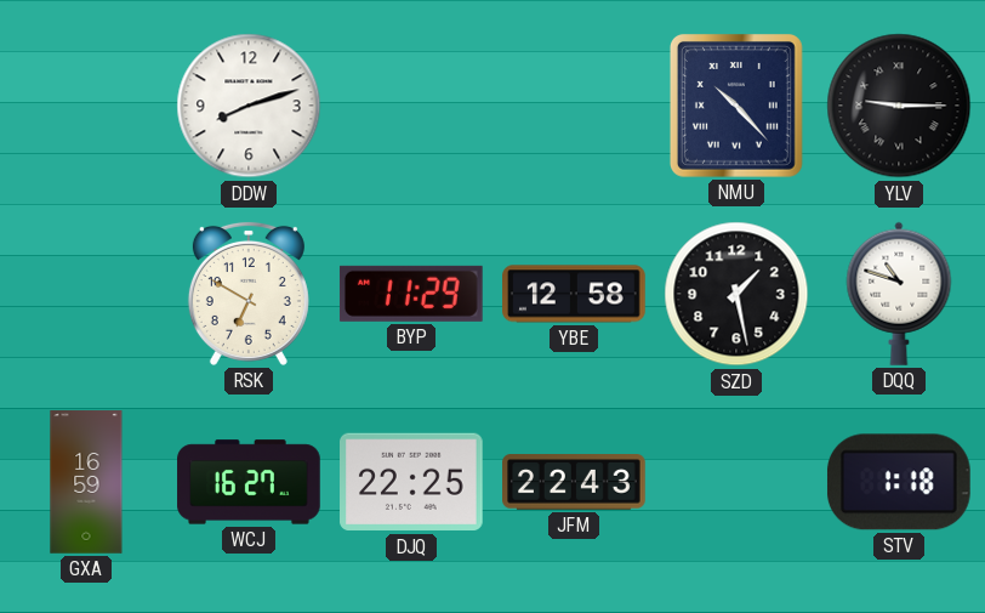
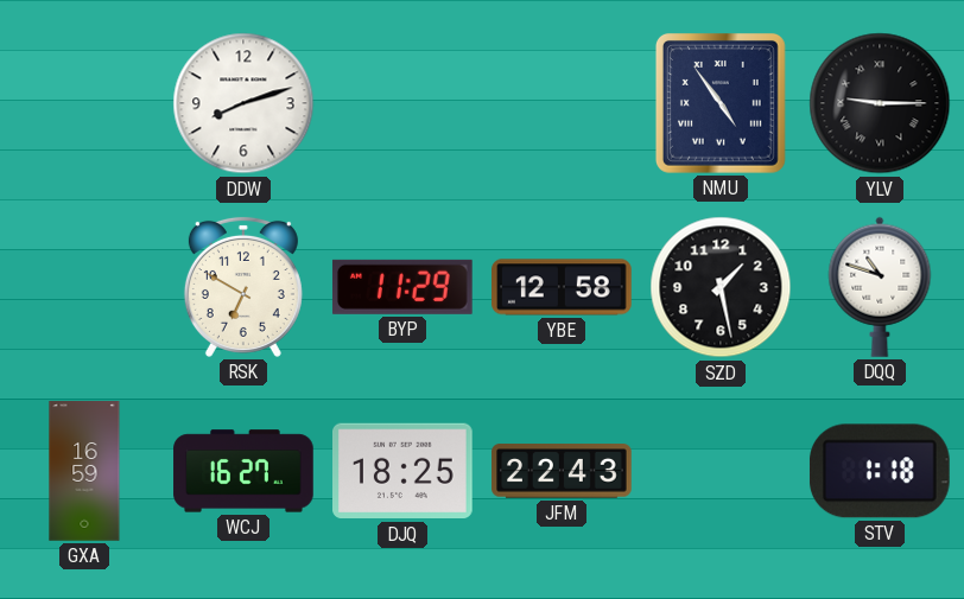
NMU: 10:23 -> 4:54
DJQ: 22:25 -> 18:25
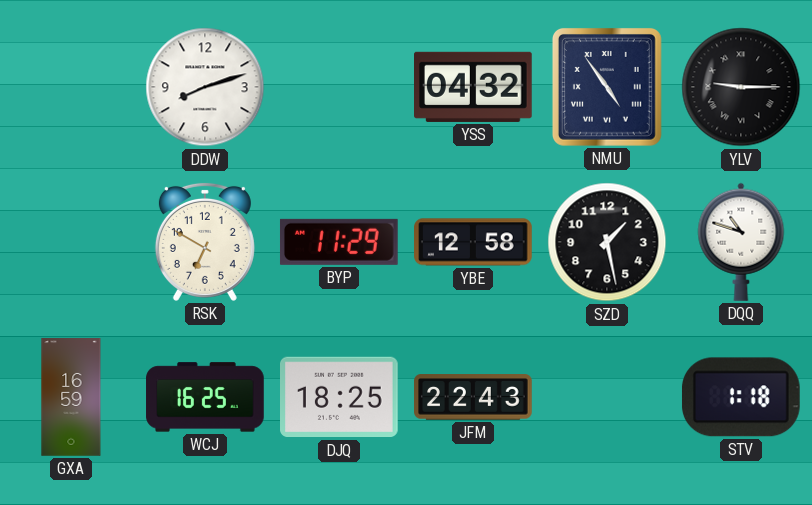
YSS: none -> 04:32
WCJ: 16:27 -> 16:25
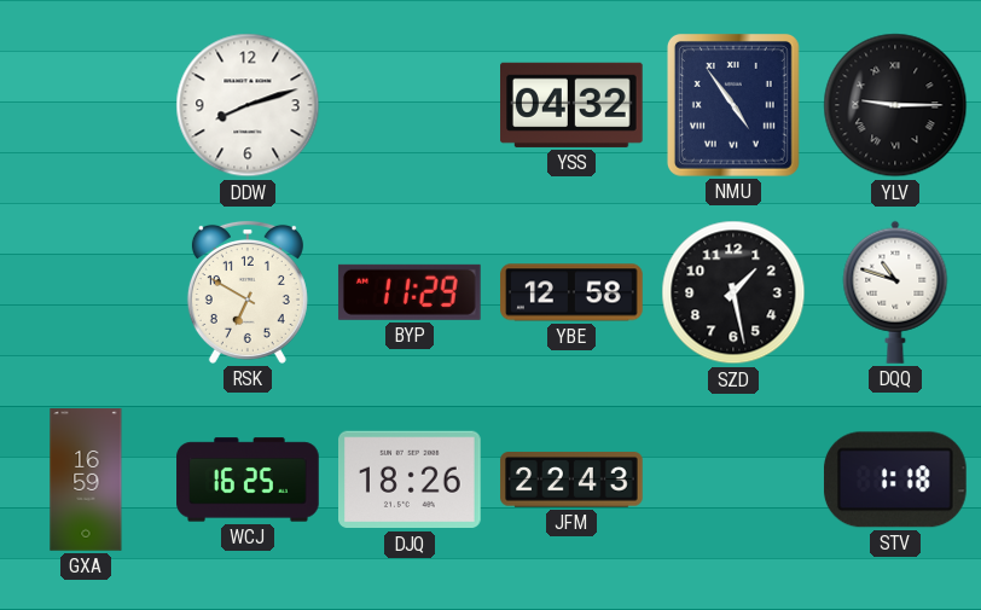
DJQ: 18:25 -> 18:26
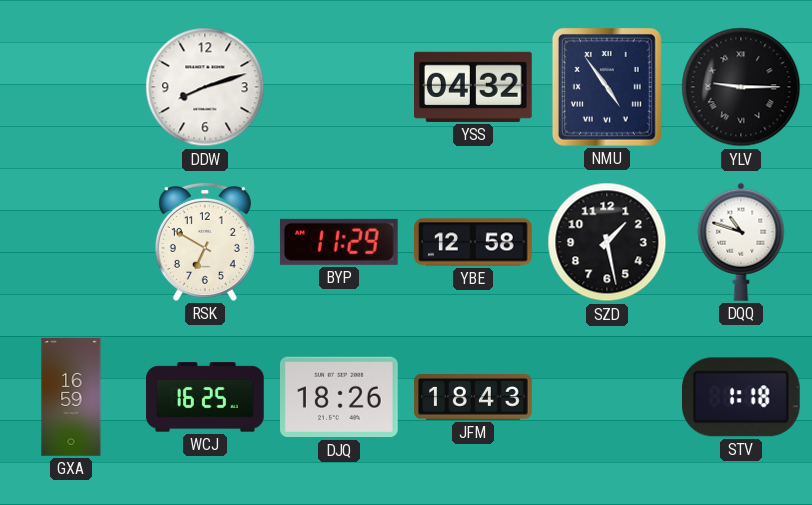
JFM: 22:43 -> 18:43
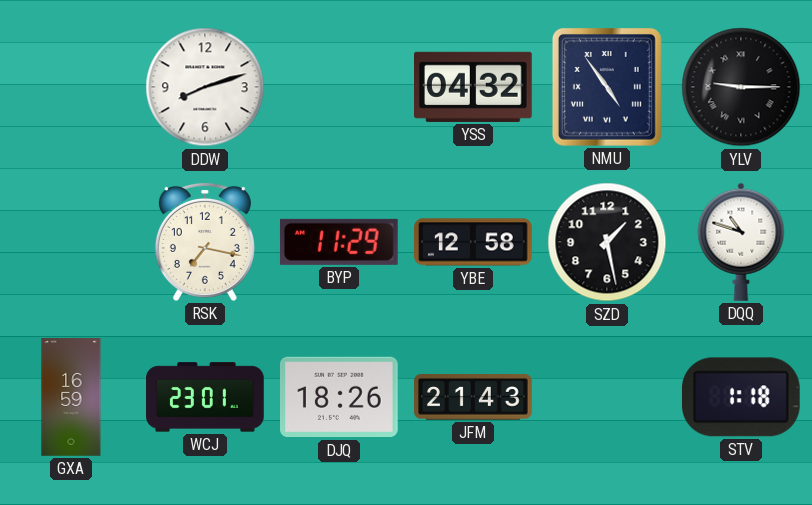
RSK: 6:50 -> 7:17
WCJ: 16:25 -> 23:01
JFM: 18:43 -> 21:43
